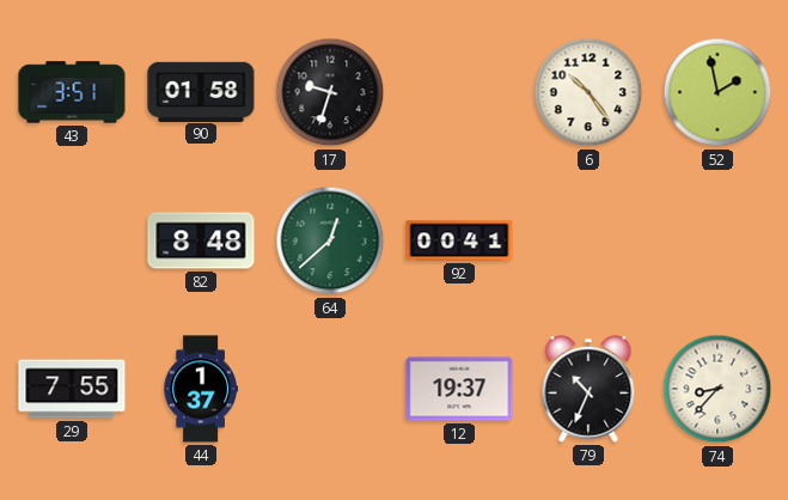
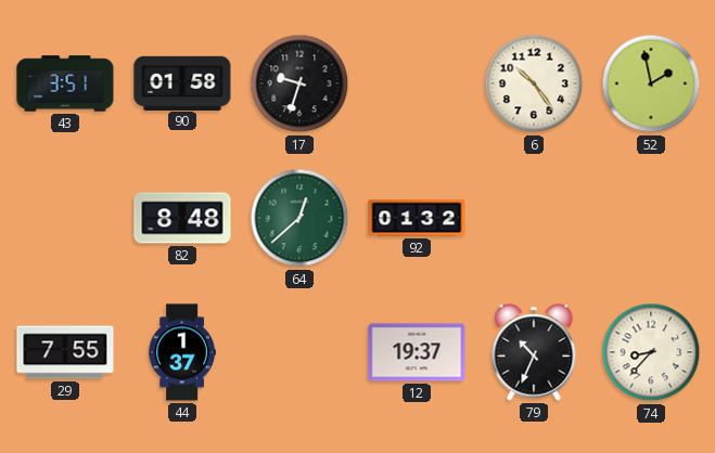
92: 00:41 -> 01:32
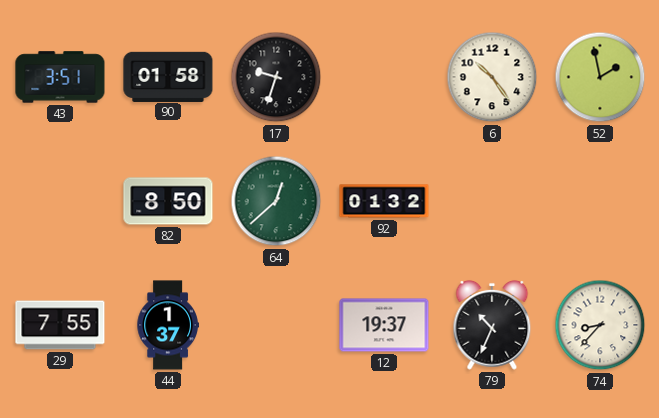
82: 8:48 -> 8:50
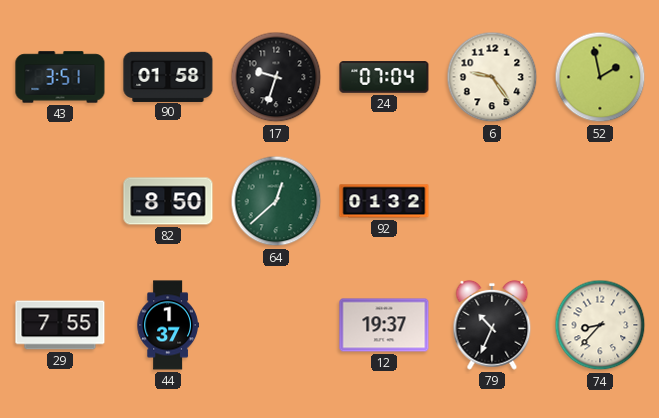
24: none -> 07:04
6: 10:24 -> 9:24
